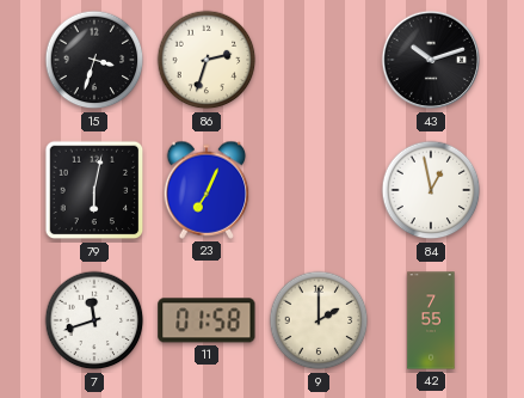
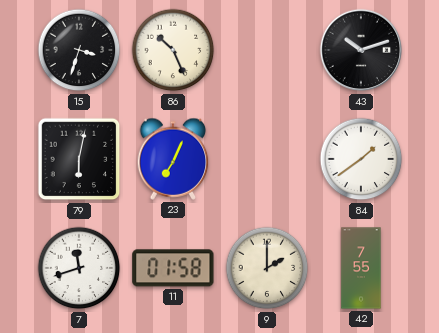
86: 2:33 -> 10:26
84: 12:58 -> 1:39
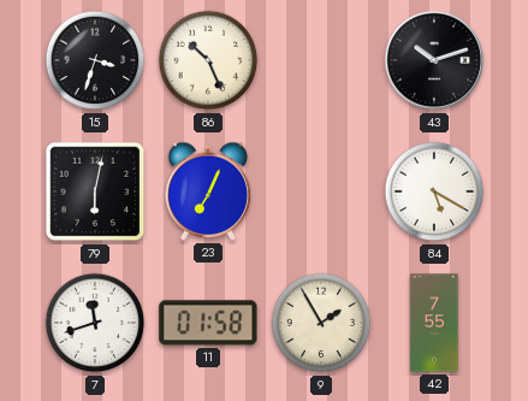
84: 1:39 -> 5:20
9: 2:00 -> 1:55
